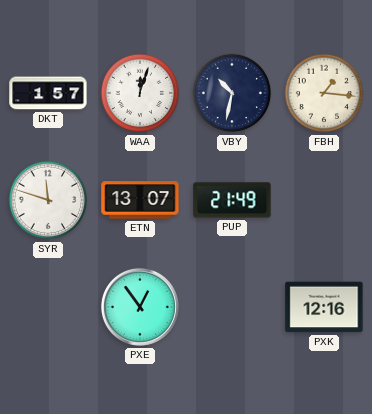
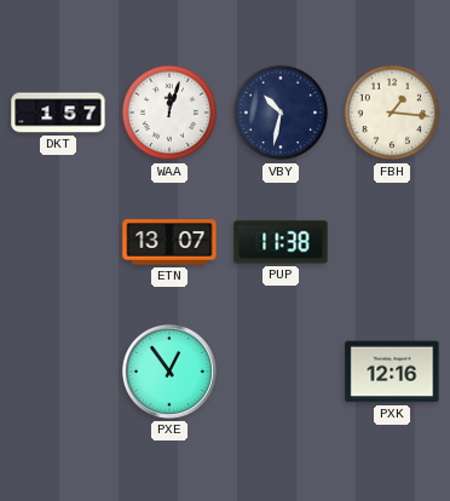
SYR: 11:48 -> none
PUP: 21:49 -> 11:38
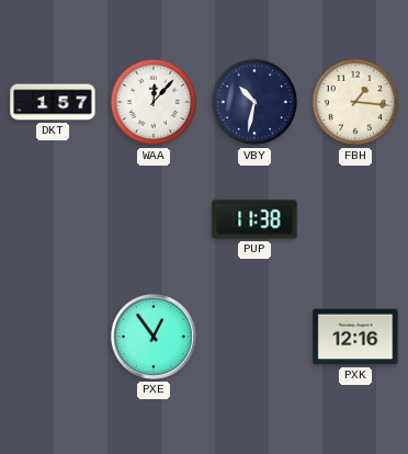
WAA: 12:03 -> 12:07
ETN: 13:07 -> none
